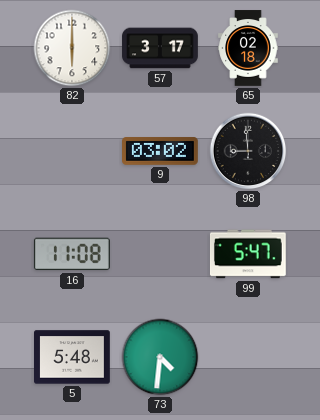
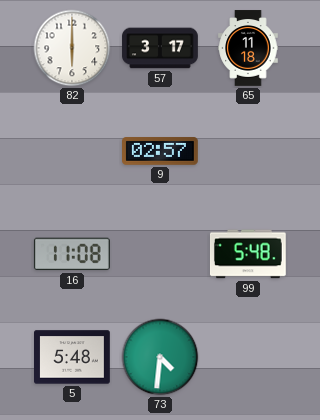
65: 02:18 -> 11:18
9: 03:02 -> 02:57
98: 8:59 -> none
99: 5:47 -> 5:48
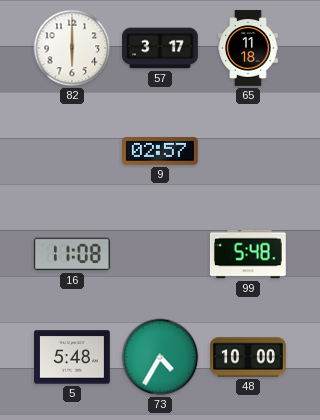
73: 4:31 -> 4:35
48: none -> 10:00
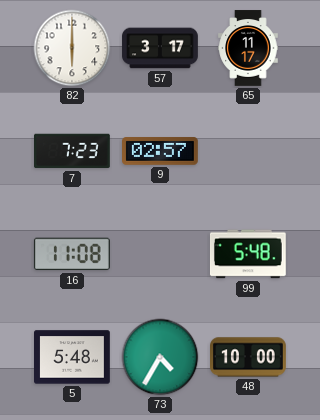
65: 11:18 -> 11:17
7: none -> 7:23
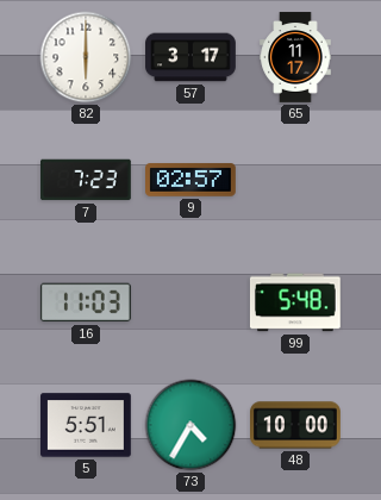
16: 11:08 -> 11:03
5: 5:48 -> 5:51
